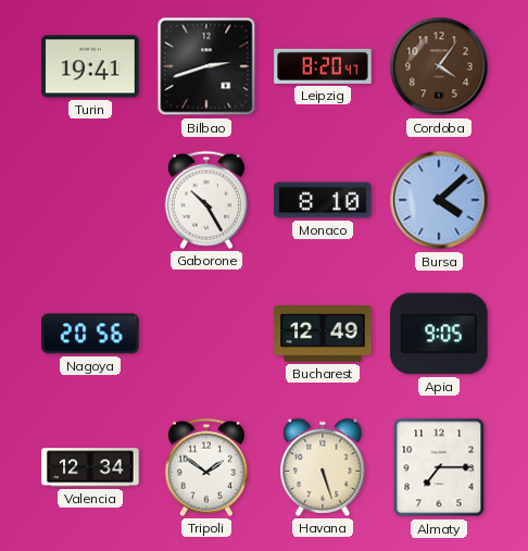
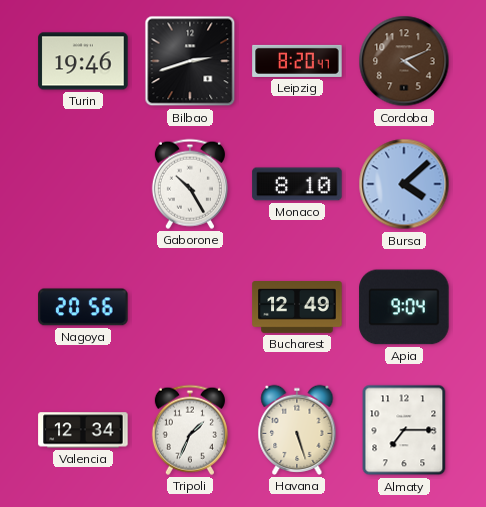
Turin: 19:41 -> 19:46
Cordoba: 4:06 -> 4:11
Apia: 9:05 -> 9:04
Tripoli: 1:51 -> 1:34
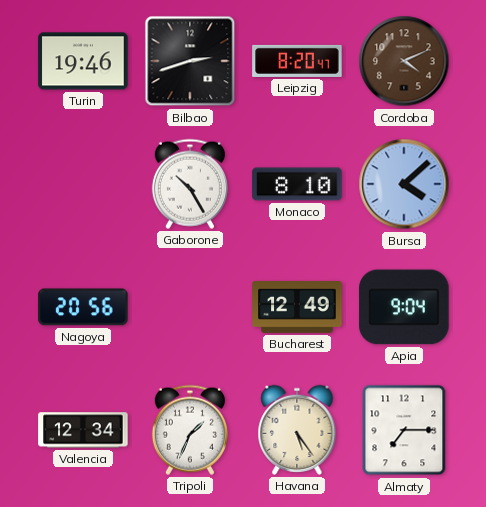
Havana: 5:27 -> 5:24
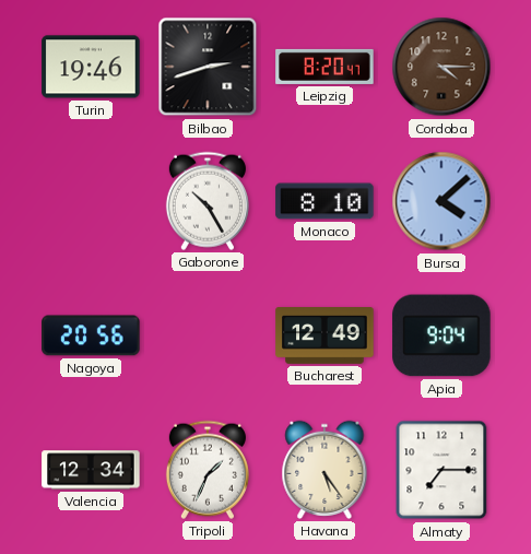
Cordoba: 4:11 -> 4:15
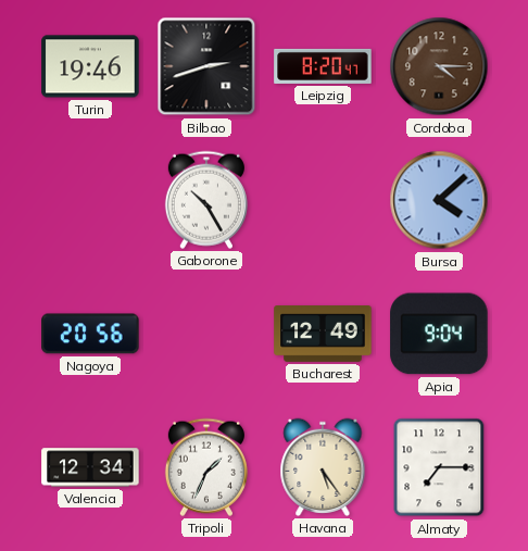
Monaco: 8:10 -> none
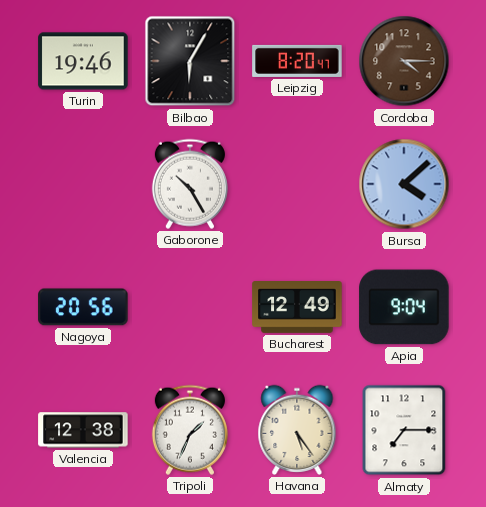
Bilbao: 2:42 -> 6:05
Valencia: 12:34 -> 12:38
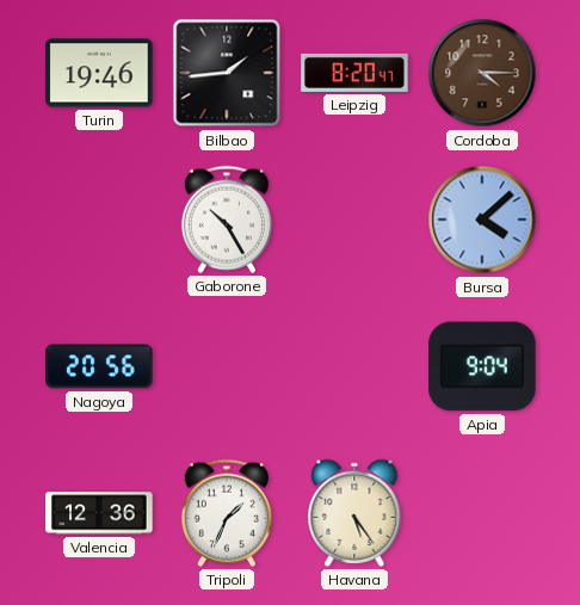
Bilbao: 6:05 -> 1:44
Bucharest: 12:49 -> none
Valencia: 12:38 -> 12:36
Almaty: 7:15 -> none
